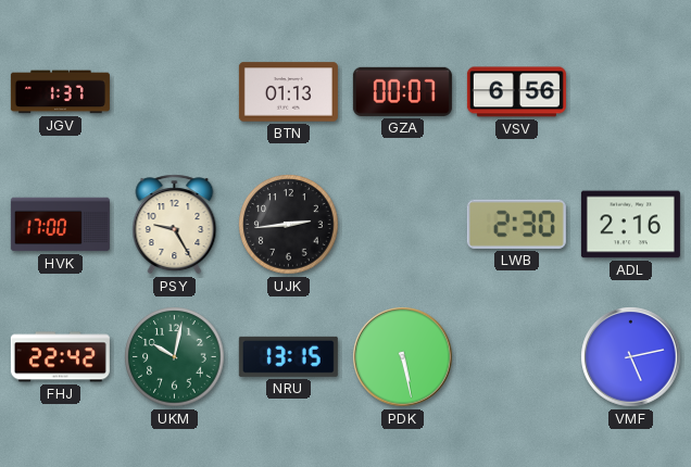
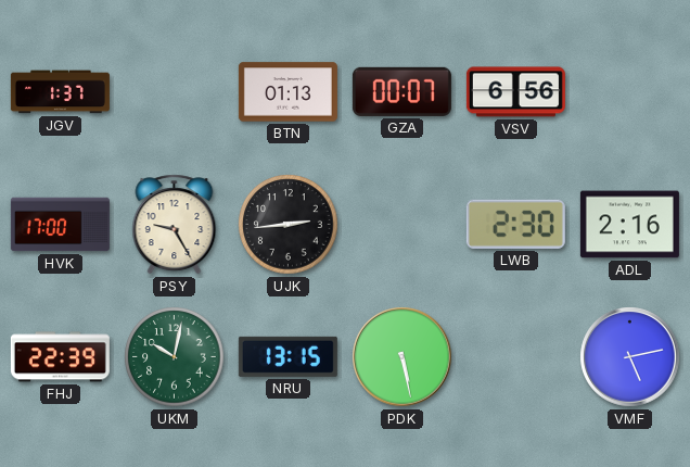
FHJ: 22:42 -> 22:39
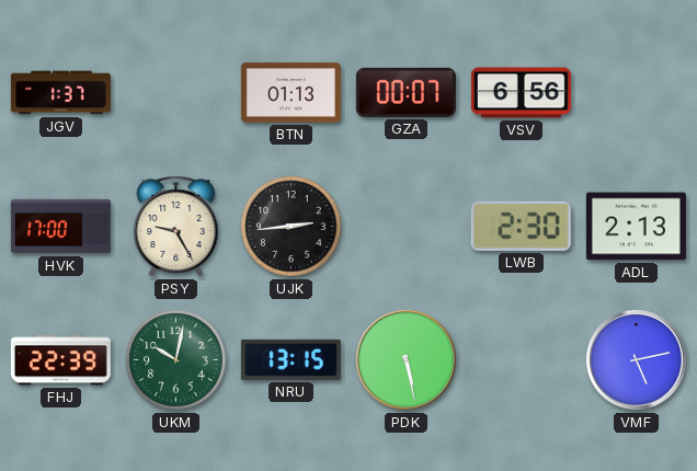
ADL: 2:16 -> 2:13
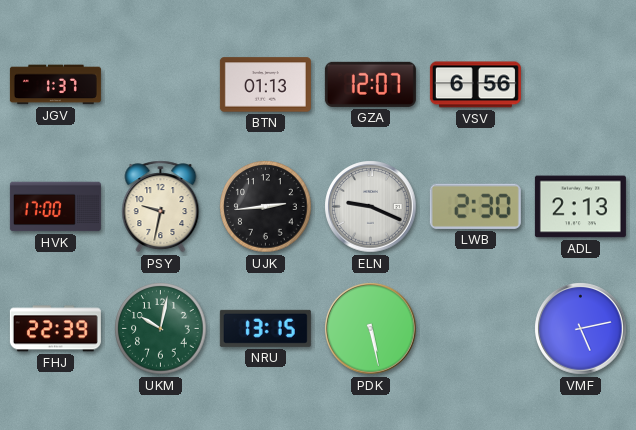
GZA: 00:07 -> 12:07
PSY: 9:25 -> 9:32
ELN: none -> 9:19
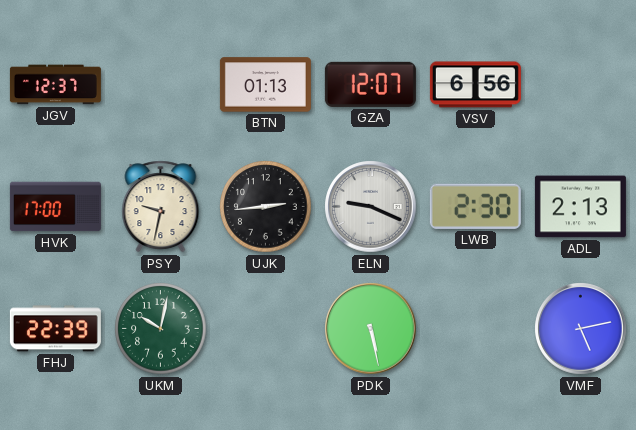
JGV: 1:37 -> 12:37
NRU: 13:15 -> none
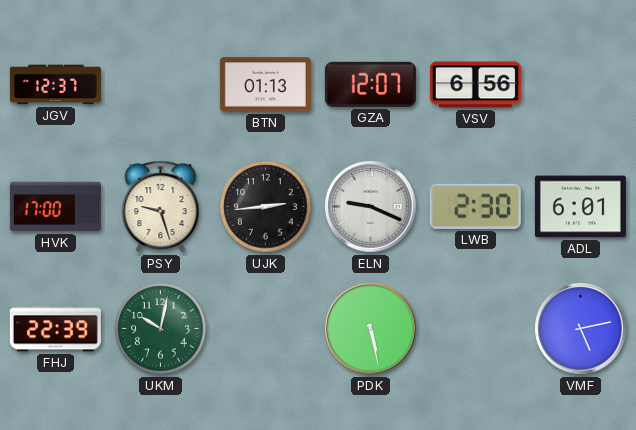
PSY: 9:32 -> 9:27
ADL: 2:13 -> 6:01
